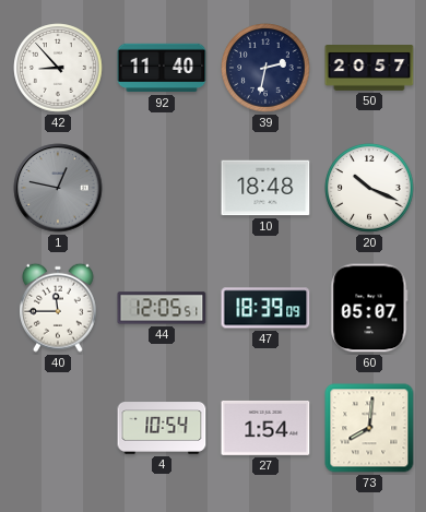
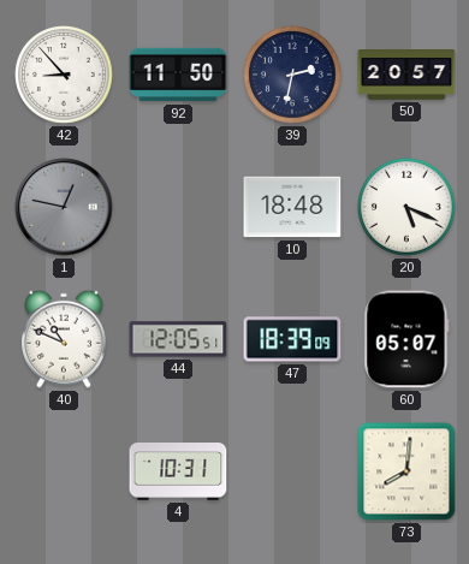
92: 11:40 -> 11:50
20: 10:19 -> 5:19
40: 11:45 -> 10:49
4: 10:54 -> 10:31
27: 1:54 -> none
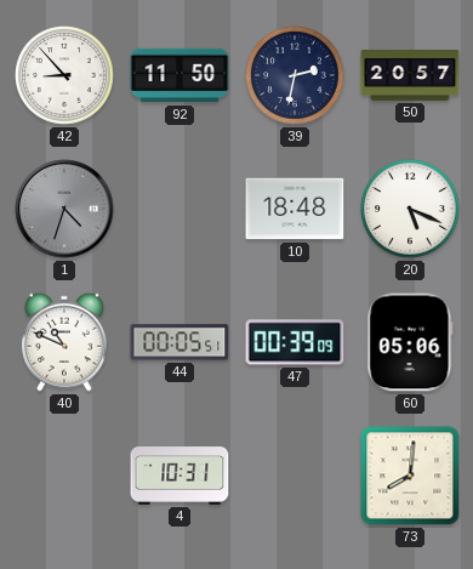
1: 12:47 -> 4:33
44: 12:05 -> 00:05
47: 18:39 -> 00:39
60: 05:07 -> 05:06
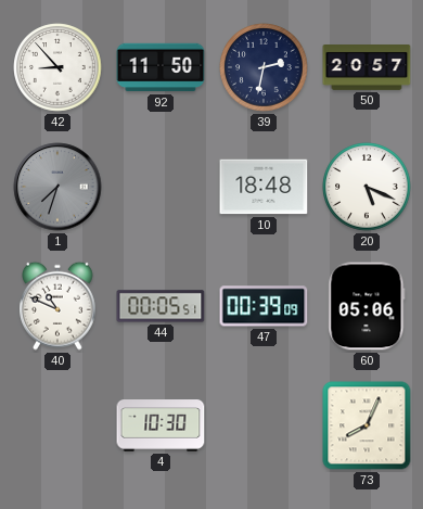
1: 4:33 -> 7:33
4: 10:31 -> 10:30
73: 8:01 -> 8:04
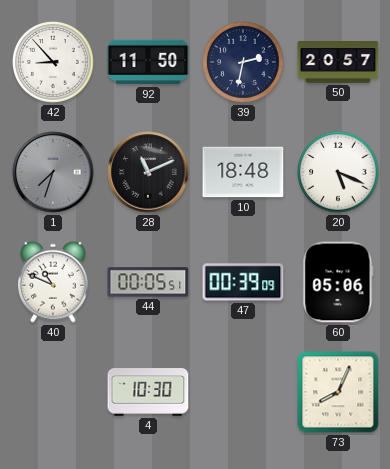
28: none -> 11:11
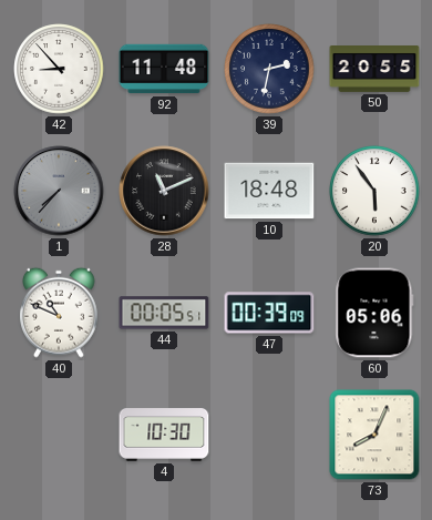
92: 11:50 -> 11:48
50: 20:57 -> 20:55
1: 7:33 -> 7:37
20: 5:19 -> 5:54
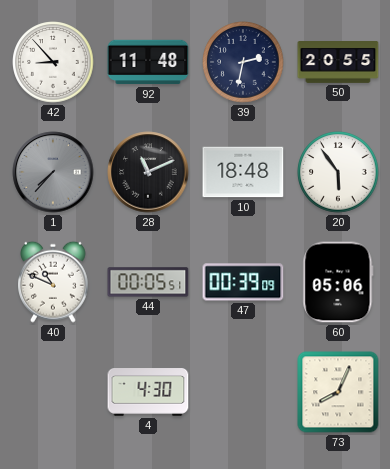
4: 10:30 -> 4:30
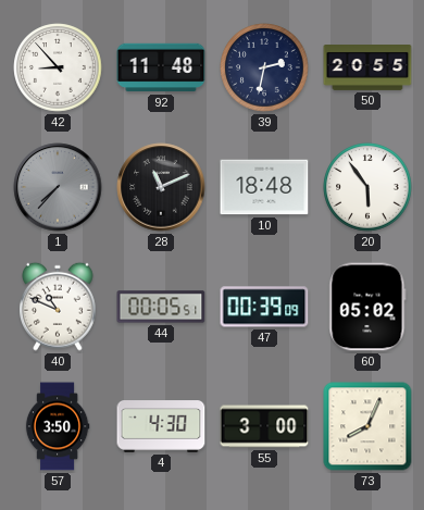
60: 05:06 -> 05:02
57: none -> 3:50
55: none -> 3:00
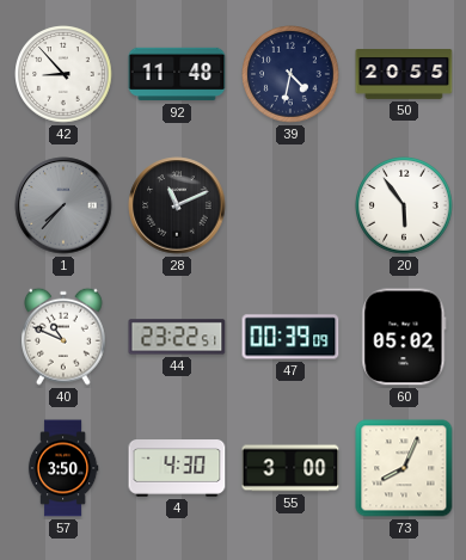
39: 2:32 -> 4:32
10: 18:48 -> none
44: 00:05 -> 23:22
